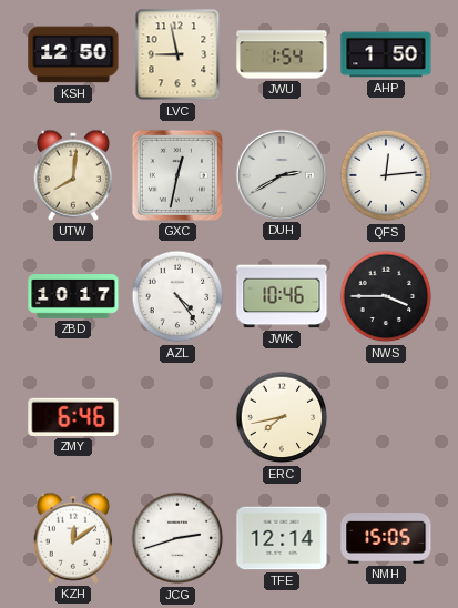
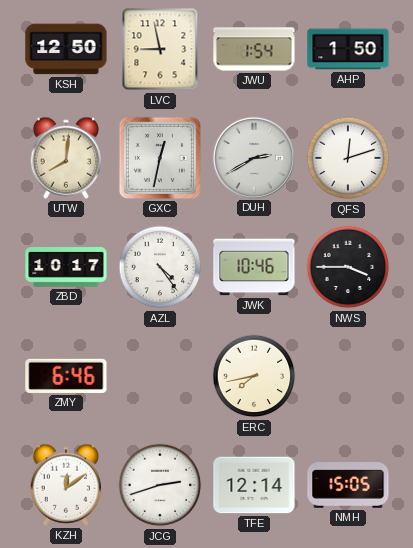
QFS: 12:14 -> 12:12
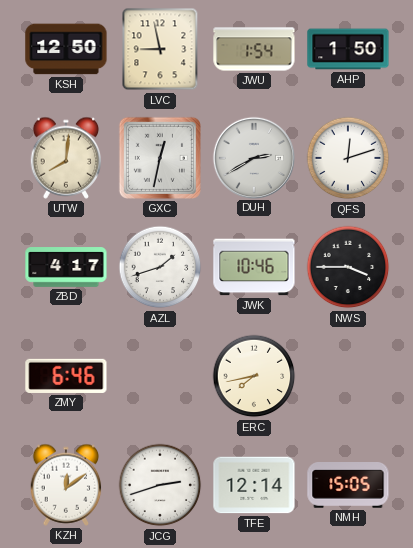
ZBD: 10:17 -> 4:17
AZL: 4:24 -> 1:42
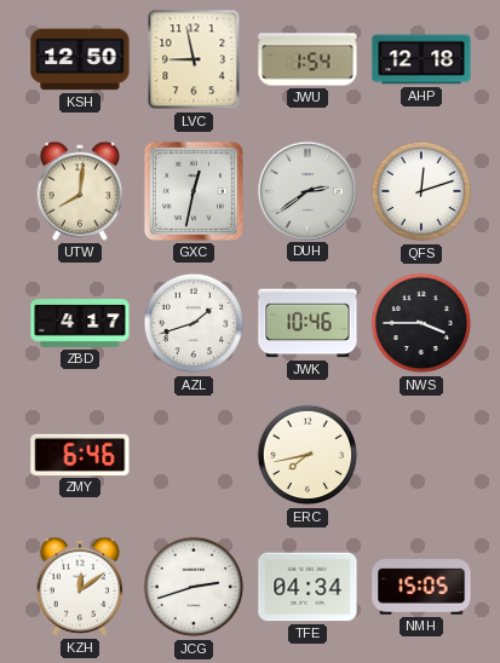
AHP: 1:50 -> 12:18
DUH: 2:40 -> 2:39
TFE: 12:14 -> 04:34
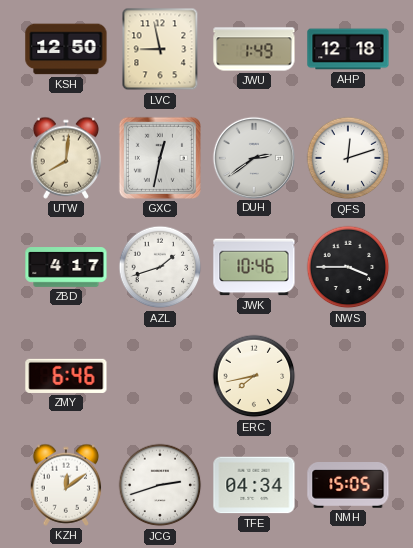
JWU: 1:54 -> 1:49
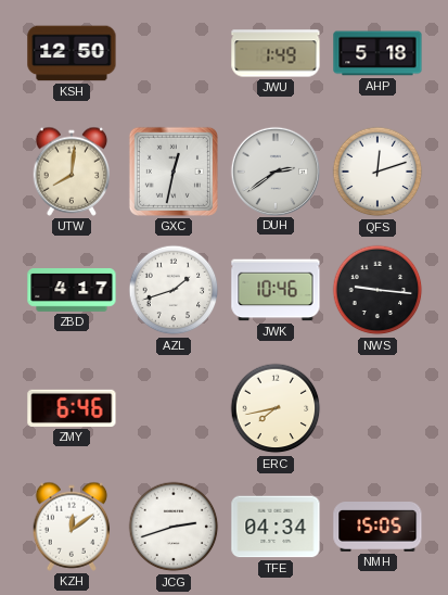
LVC: 8:58 -> none
AHP: 12:18 -> 5:18
NWS: 3:45 -> 9:16
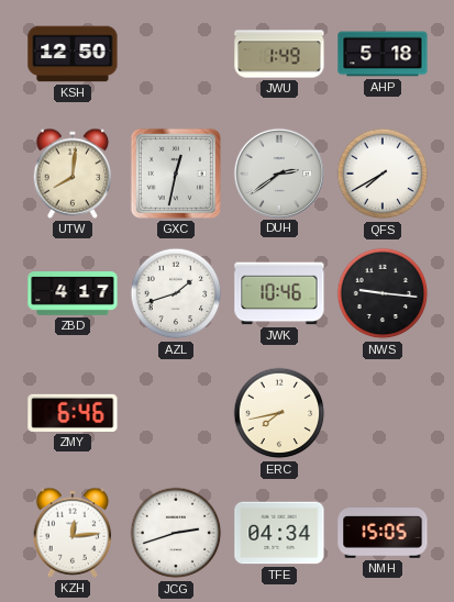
QFS: 12:12 -> 7:40
KZH: 12:09 -> 12:14
